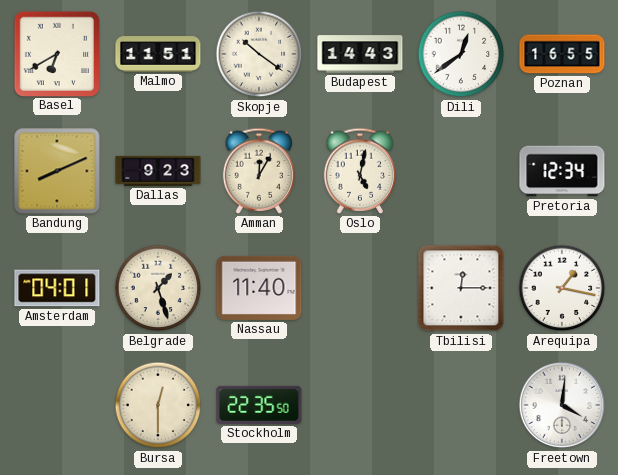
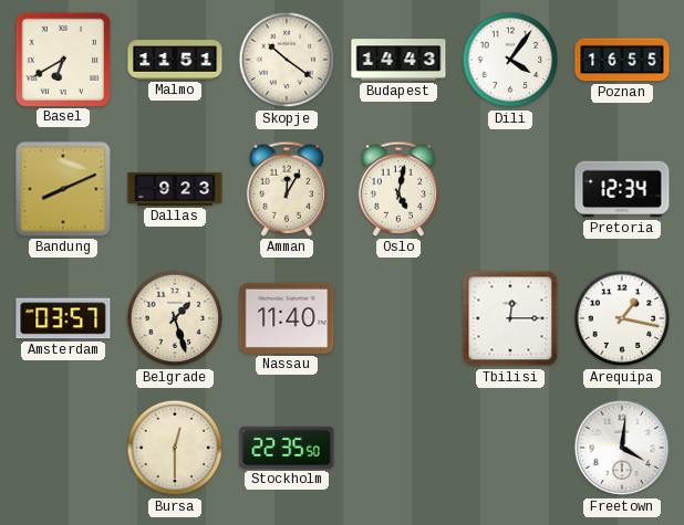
Dili: 12:39 -> 4:06
Amsterdam: 04:01 -> 03:57
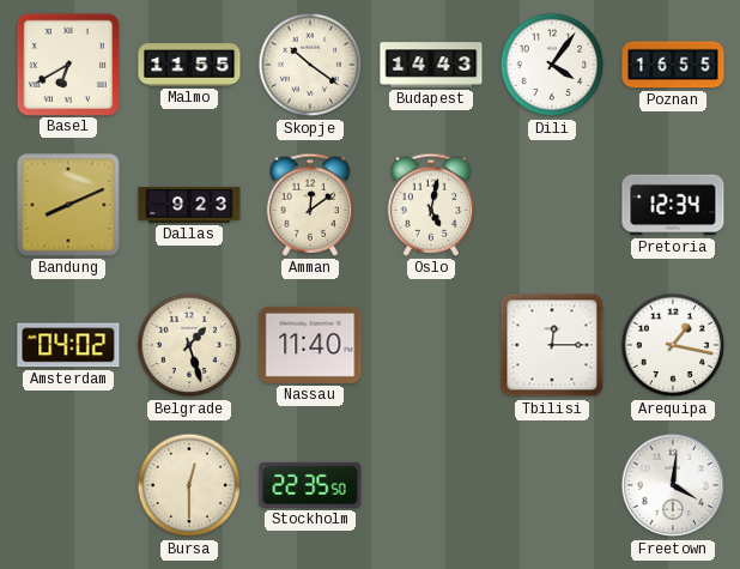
Malmo: 11:51 -> 11:55
Amman: 12:05 -> 12:09
Amsterdam: 03:57 -> 04:02
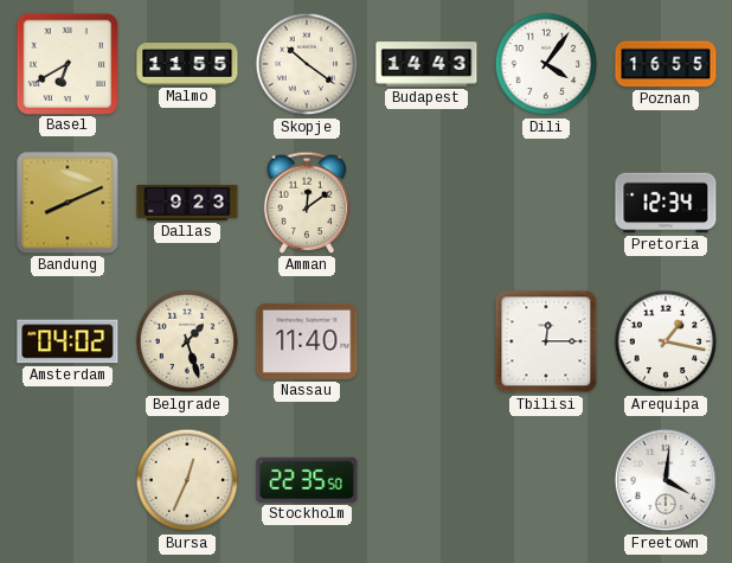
Oslo: 5:02 -> none
Bursa: 12:30 -> 12:34
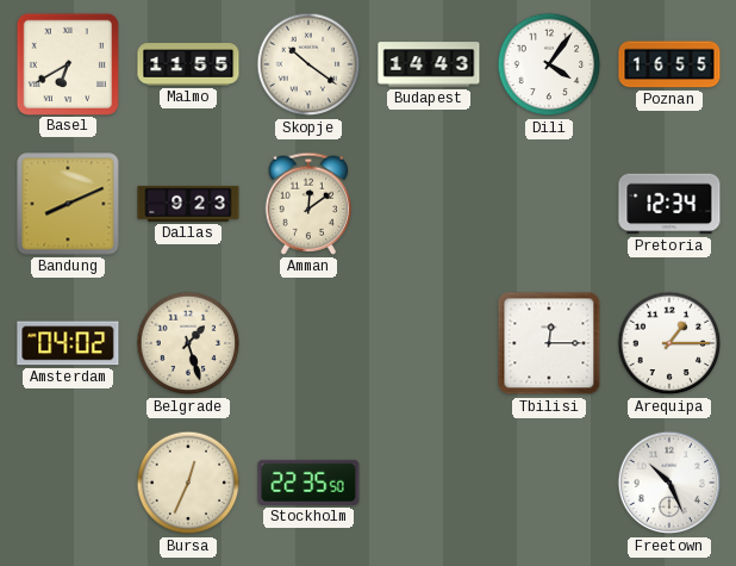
Nassau: 11:40 -> none
Arequipa: 1:17 -> 1:15
Freetown: 4:01 -> 10:26
